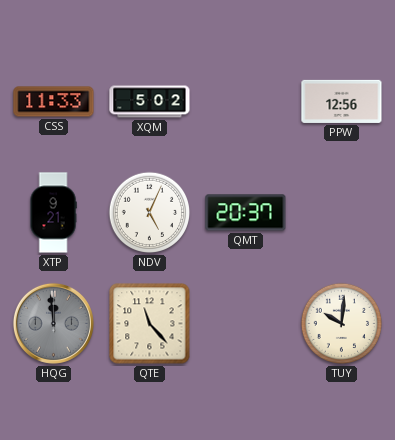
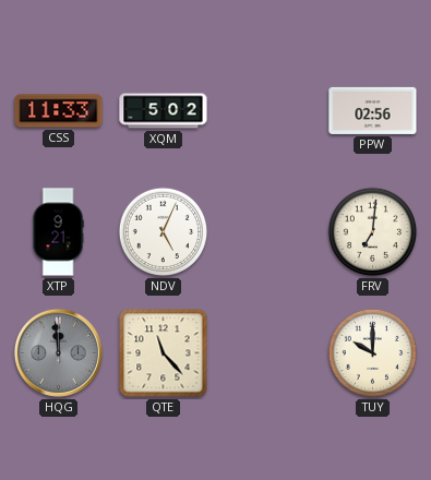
PPW: 12:56 -> 02:56
QMT: 20:37 -> none
FRV: none -> 7:01
TUY: 10:01 -> 10:00
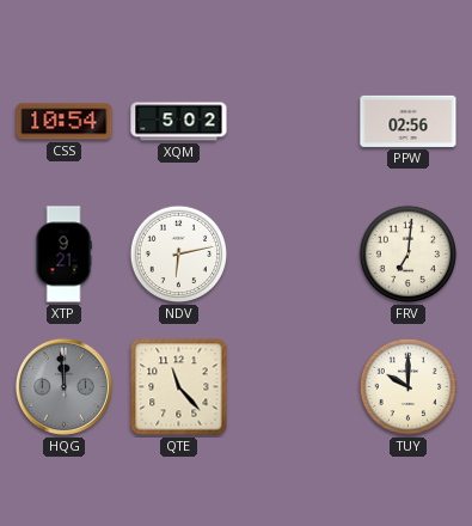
CSS: 11:33 -> 10:54
NDV: 5:04 -> 6:13
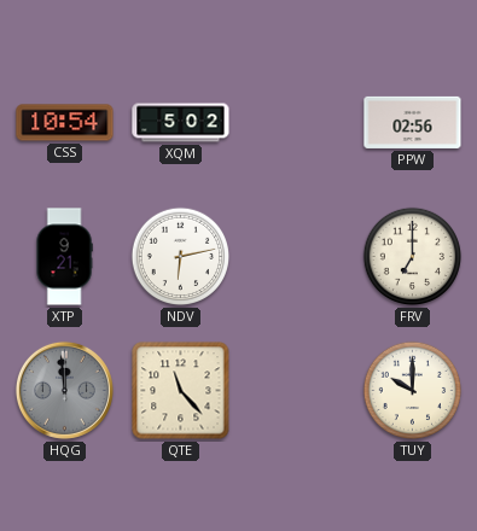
FRV: 7:01 -> 7:00
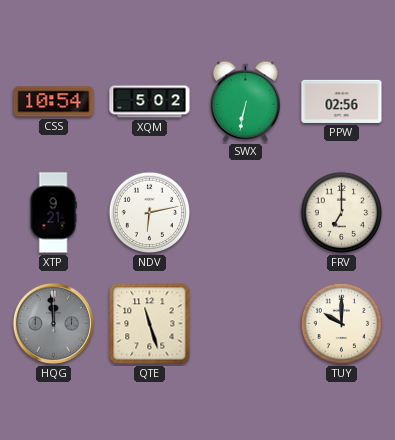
SWX: none -> 6:32
QTE: 11:23 -> 11:27
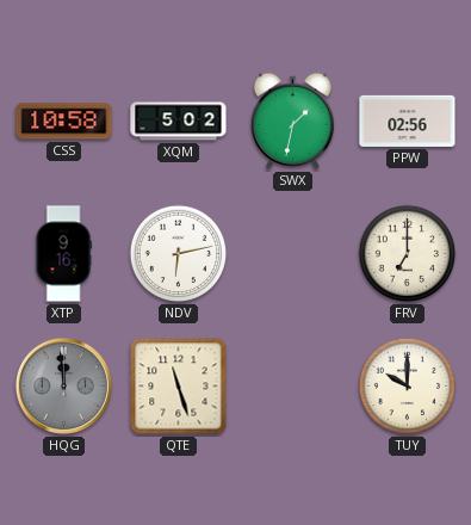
CSS: 10:54 -> 10:58
SWX: 6:32 -> 1:32
XTP: 9:21 -> 9:16
